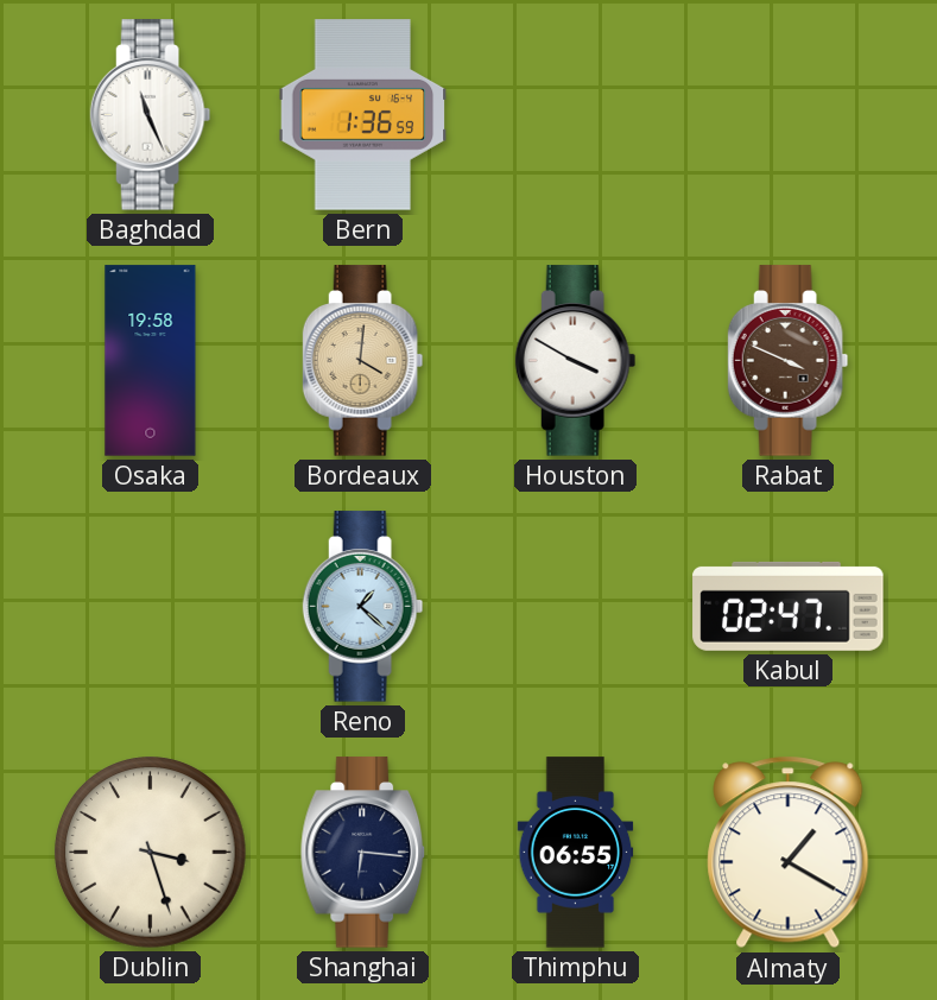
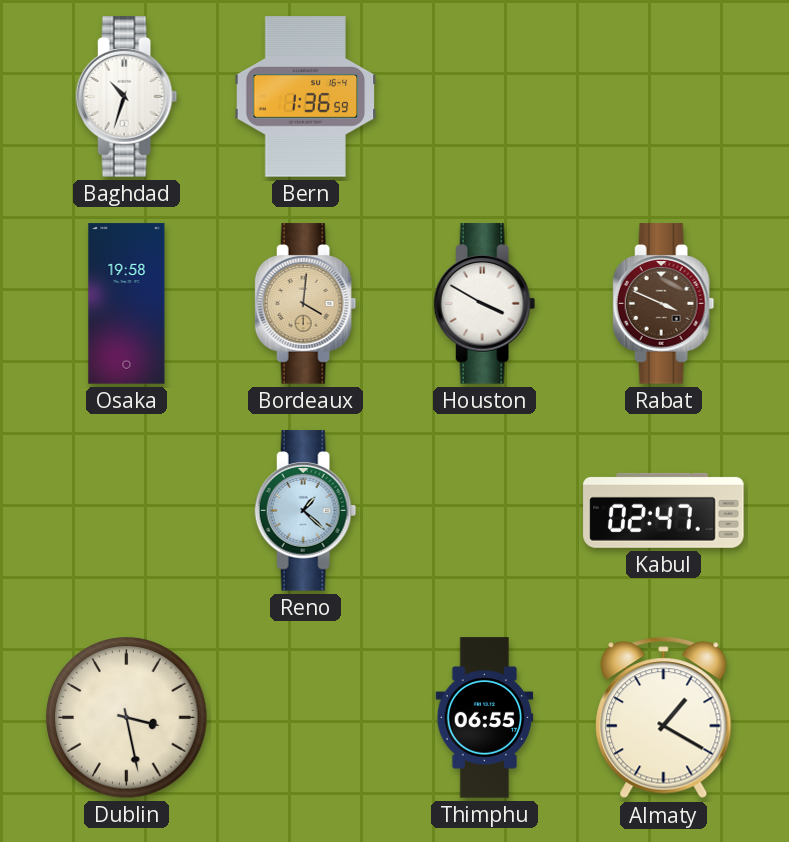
Baghdad: 11:26 -> 10:33
Dublin: 3:27 -> 3:28
Shanghai: 6:16 -> none
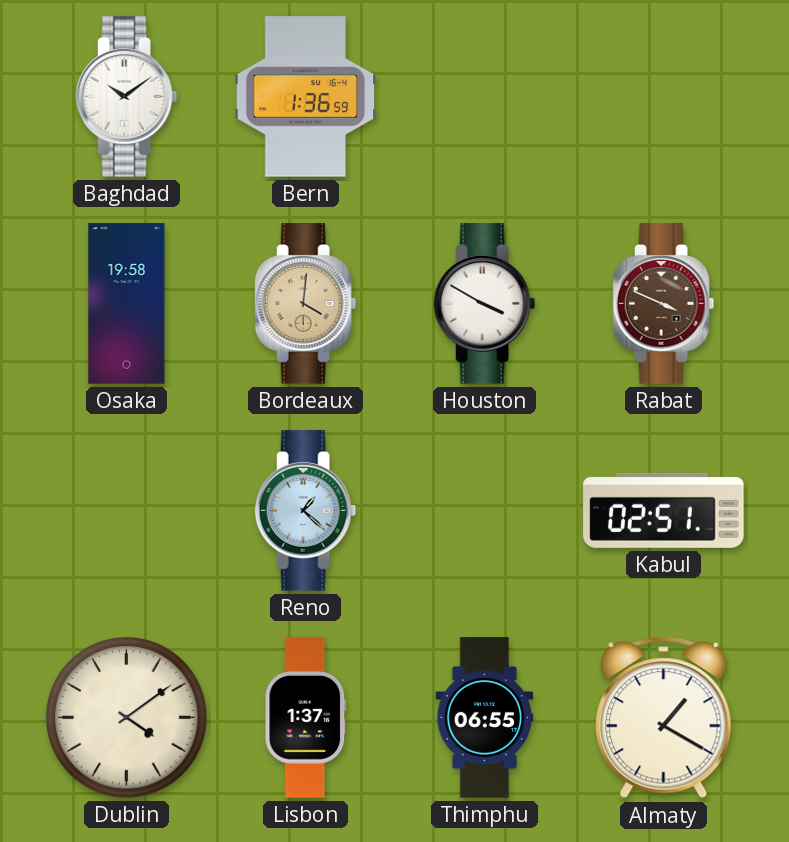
Baghdad: 10:33 -> 10:09
Kabul: 02:47 -> 02:51
Dublin: 3:28 -> 4:09
Lisbon: none -> 1:37
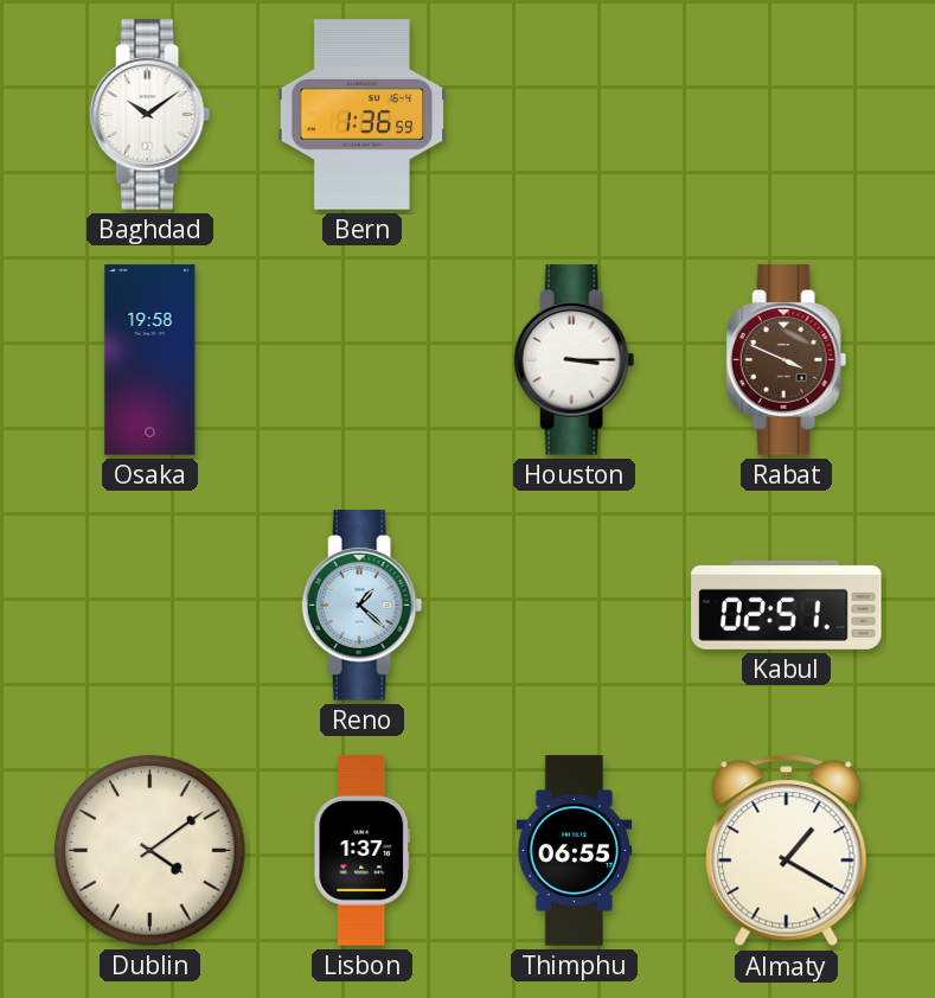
Bordeaux: 4:01 -> none
Houston: 3:50 -> 3:15
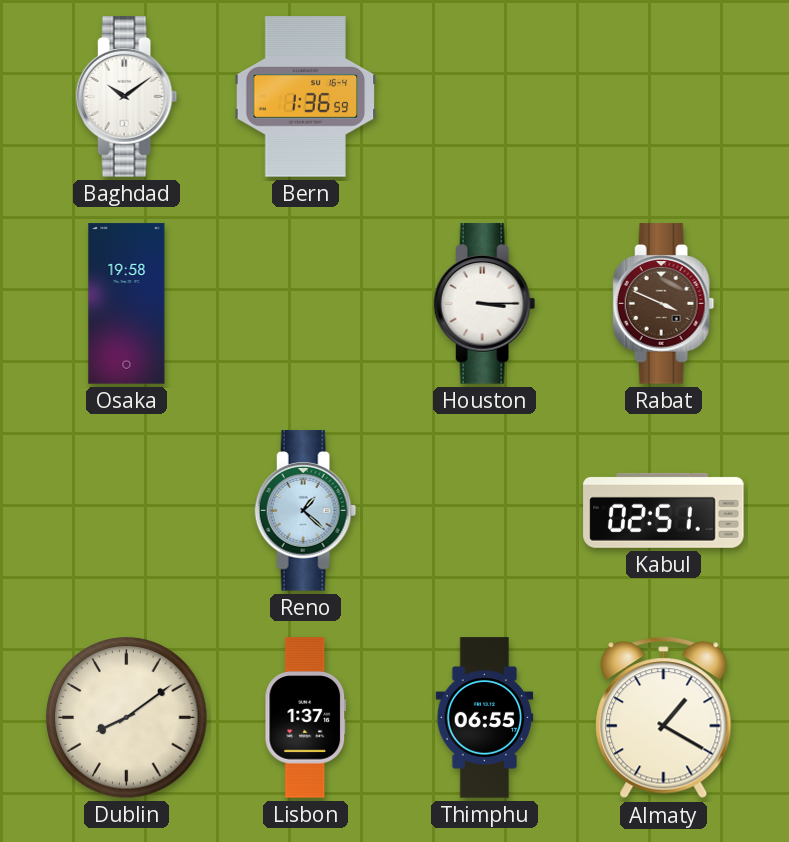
Dublin: 4:09 -> 8:09
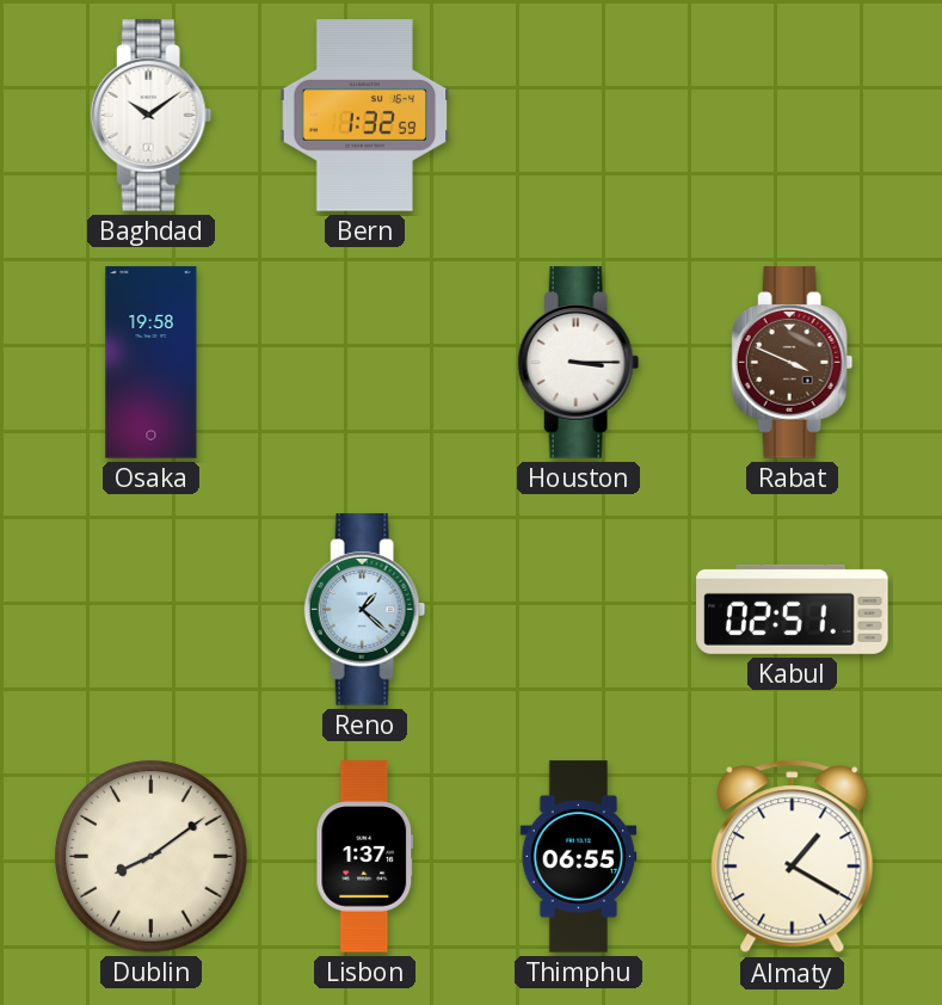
Bern: 1:36 -> 1:32
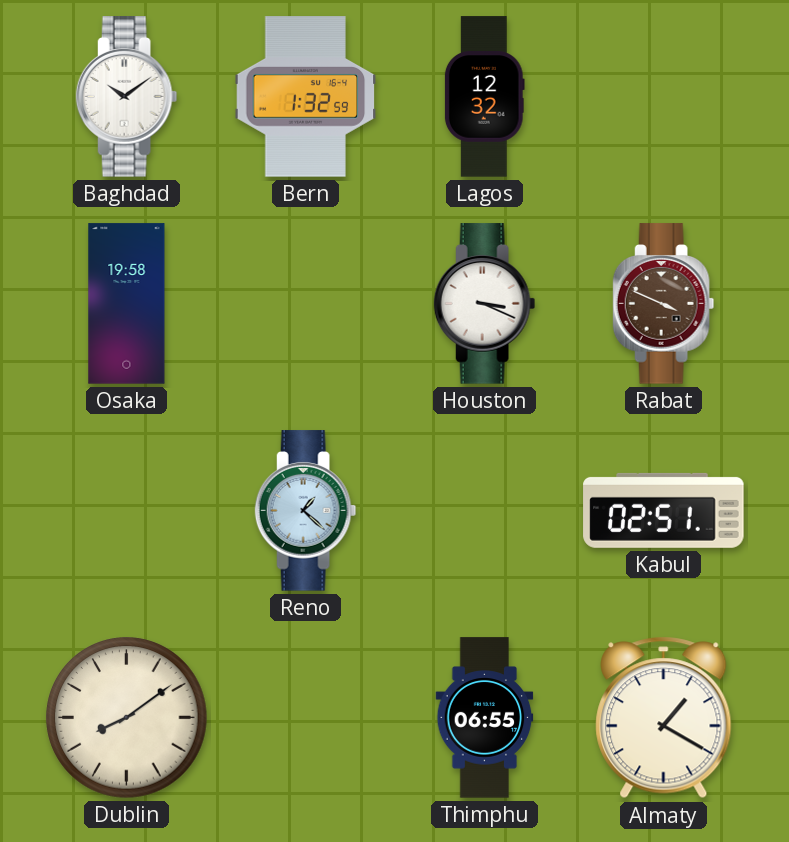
Lagos: none -> 12:32
Houston: 3:15 -> 3:19
Lisbon: 1:37 -> none
